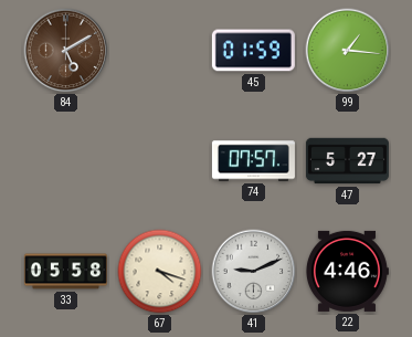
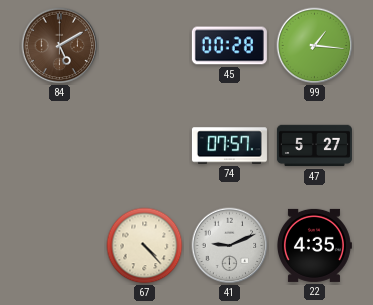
45: 01:59 -> 00:28
33: 05:58 -> none
67: 4:18 -> 4:23
22: 4:46 -> 4:35
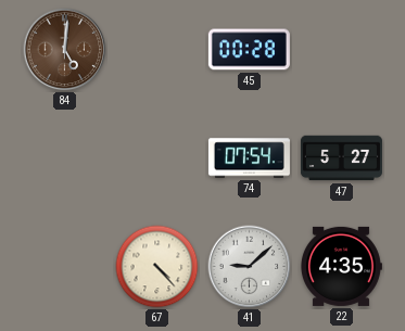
84: 5:10 -> 5:01
99: 1:16 -> none
74: 07:57 -> 07:54
41: 9:11 -> 9:08
